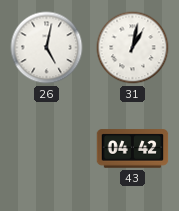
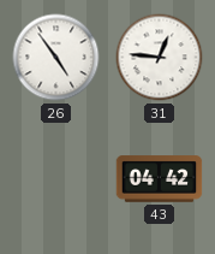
26: 5:02 -> 4:54
31: 1:02 -> 12:46
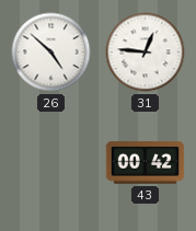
26: 4:54 -> 4:52
43: 04:42 -> 00:42
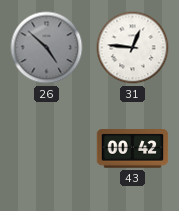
26 dial: white -> grey
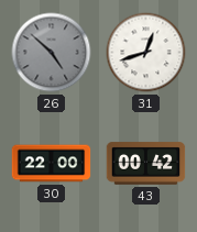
31: 12:46 -> 12:42
30: none -> 22:00
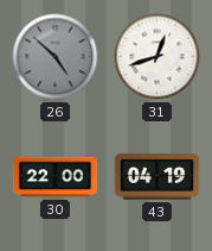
43: 00:42 -> 04:19
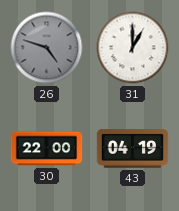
26: 4:52 -> 4:48
31: 12:42 -> 1:00
